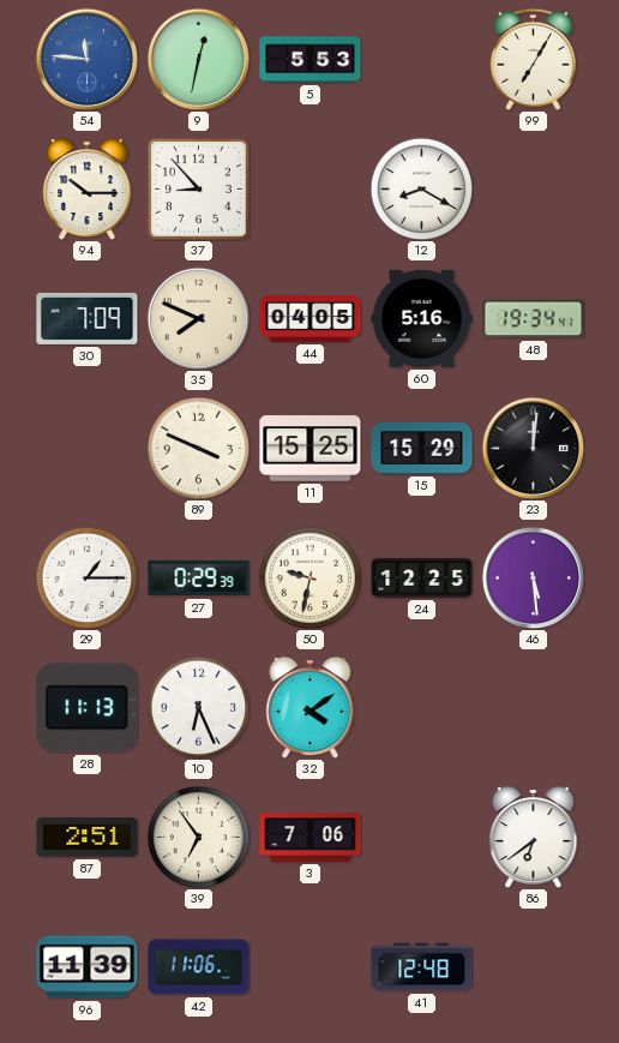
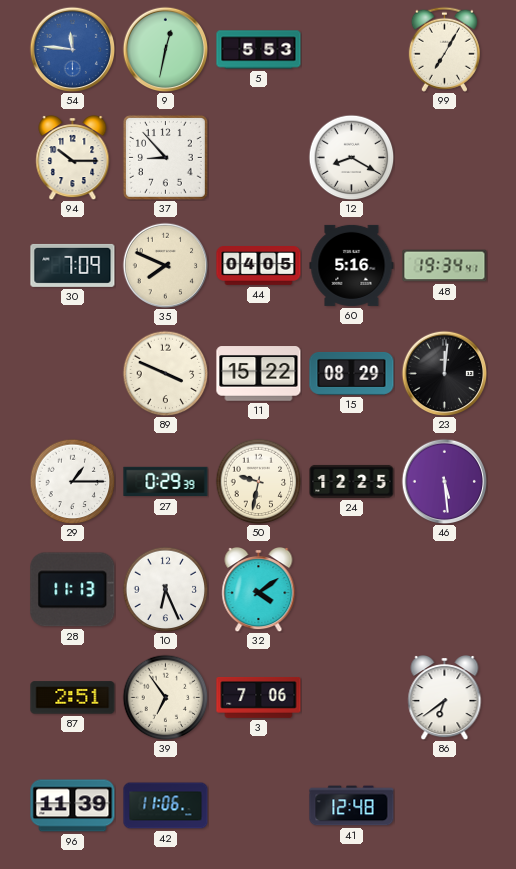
11: 15:25 -> 15:22
15: 15:29 -> 08:29
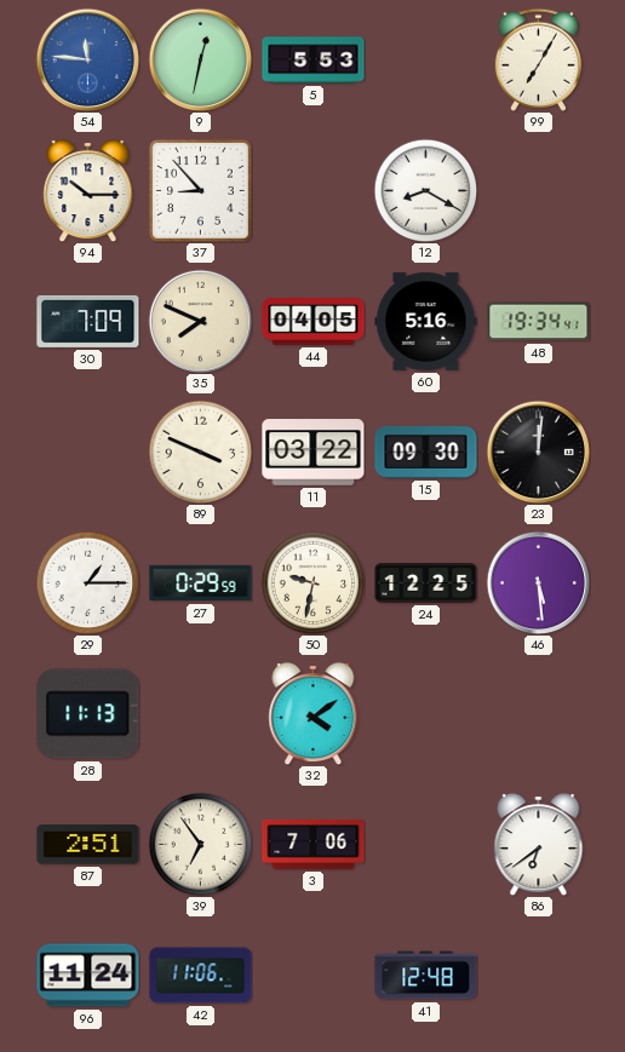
11: 15:22 -> 03:22
15: 08:29 -> 09:30
27: 0:29:39 -> 0:29:59
10: 6:26 -> none
96: 11:39 -> 11:24
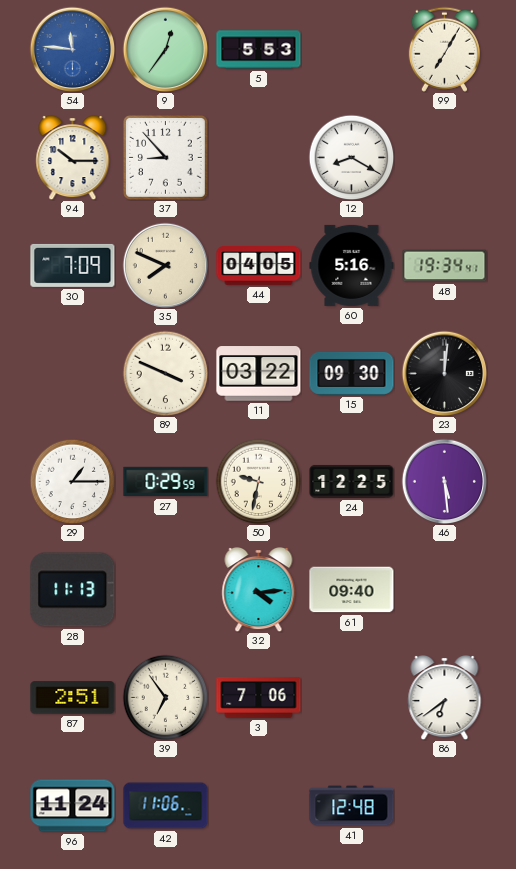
9: 12:32 -> 12:36
32: 4:09 -> 4:14
61: none -> 09:40
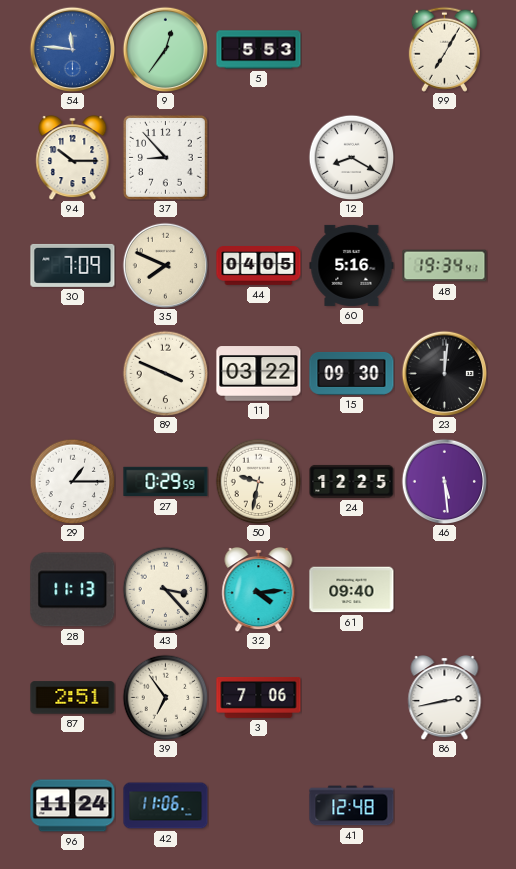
43: none -> 3:23
86: 6:39 -> 2:43
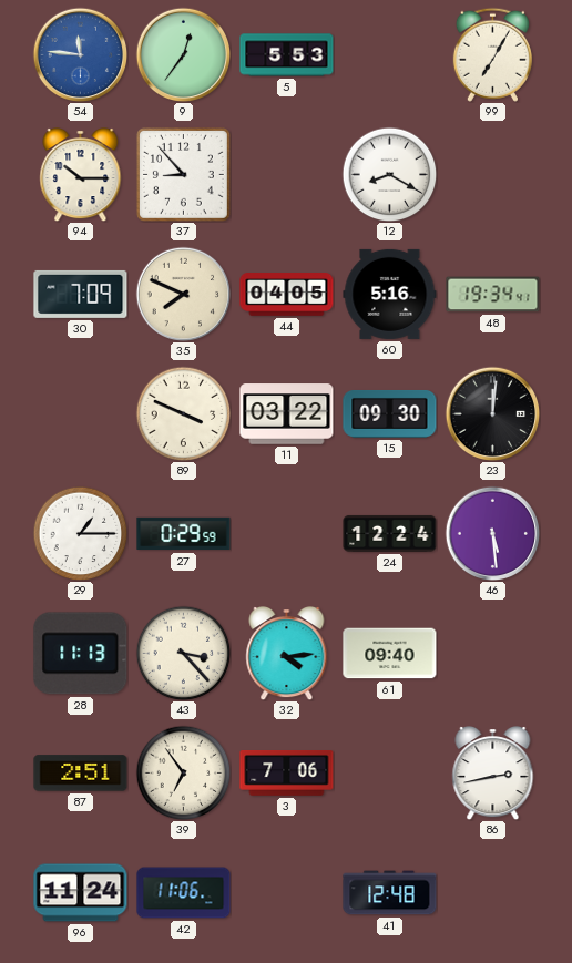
50: 9:32 -> none
24: 12:25 -> 12:24
